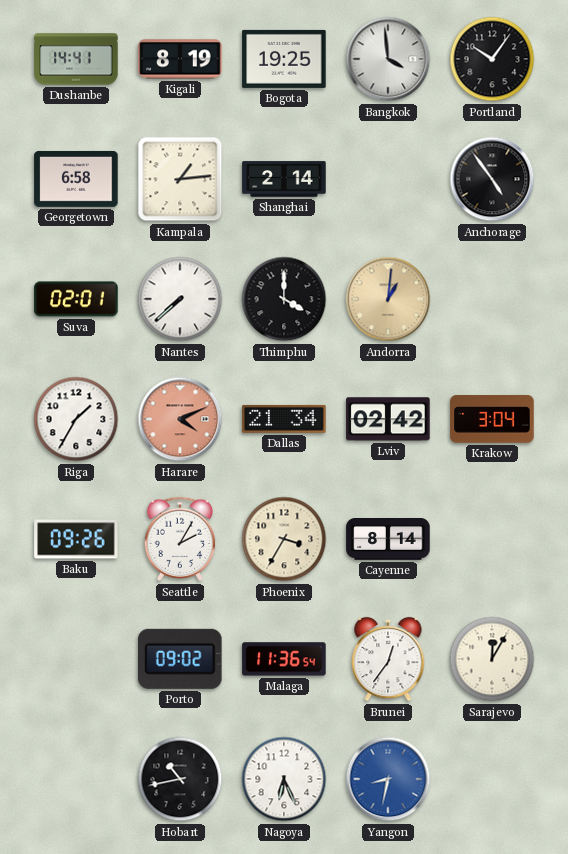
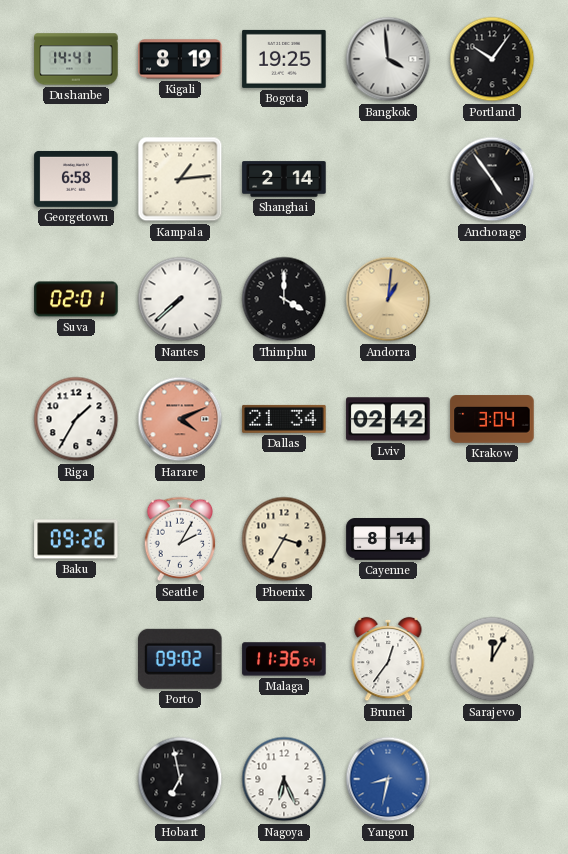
Hobart: 10:43 -> 6:58
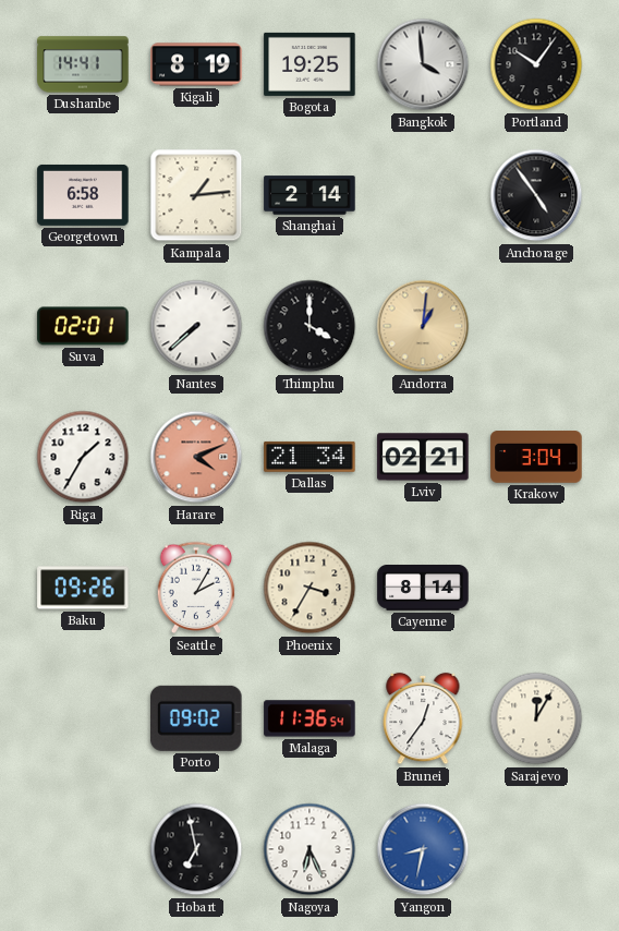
Lviv: 02:42 -> 02:21
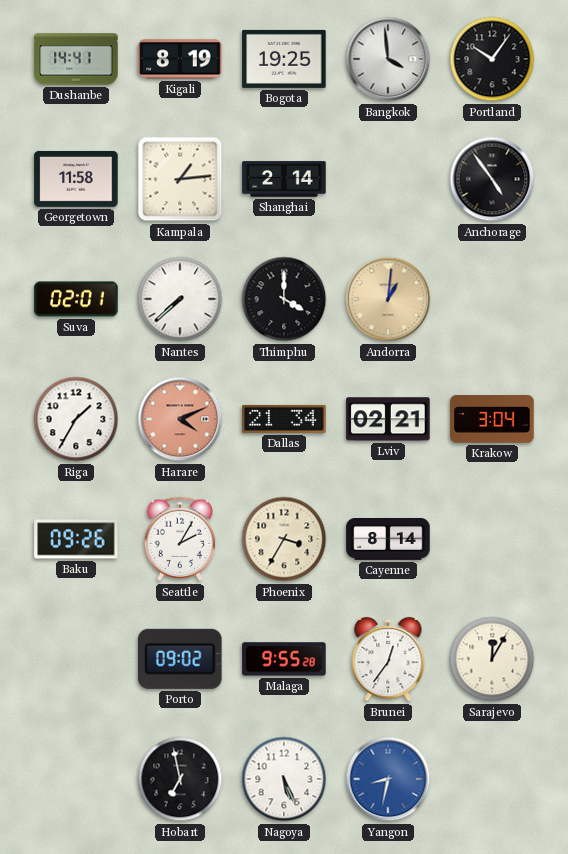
Georgetown: 6:58 -> 11:58
Malaga: 11:36 -> 9:55
Nagoya: 6:26 -> 5:26
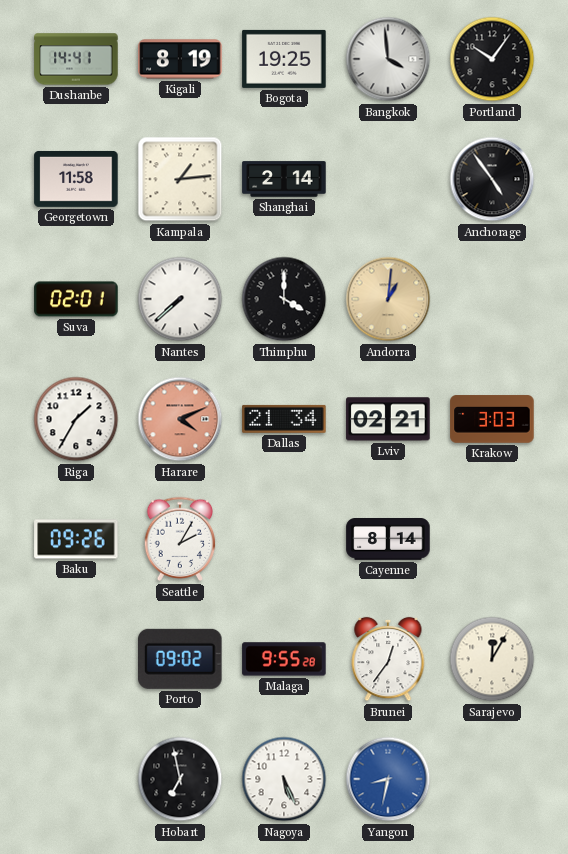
Krakow: 3:04 -> 3:03
Phoenix: 3:35 -> none
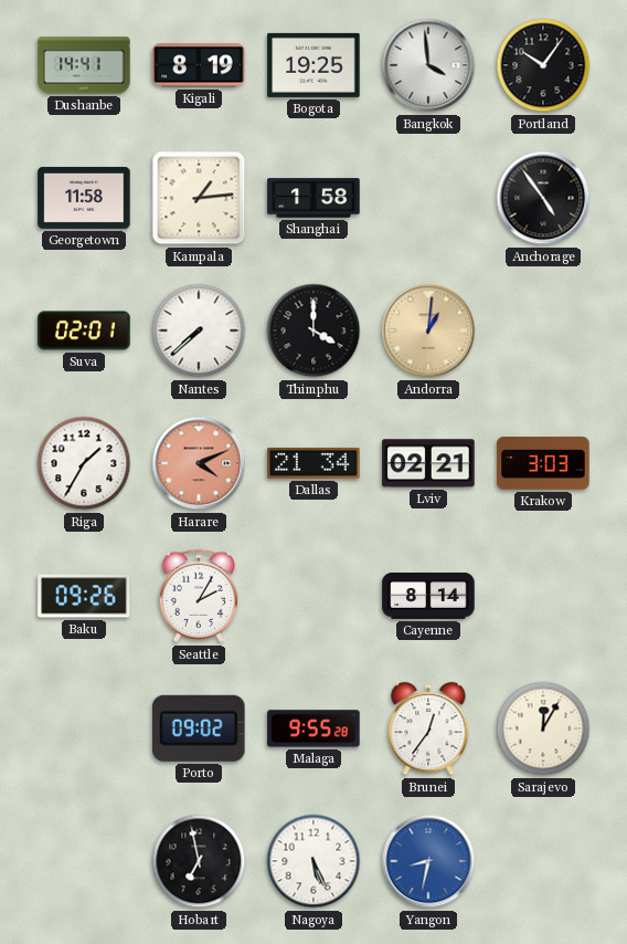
Shanghai: 2:14 -> 1:58
